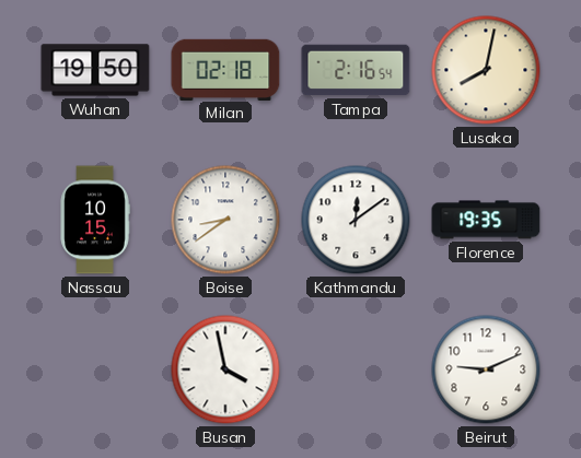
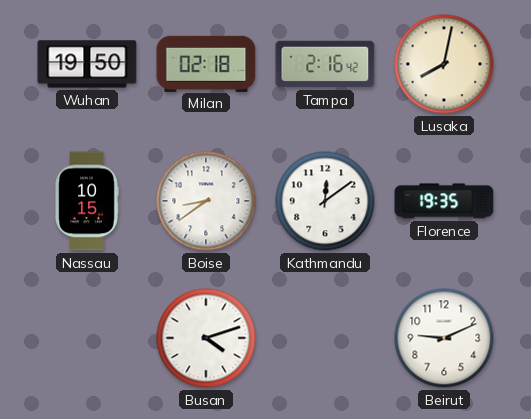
Tampa: 2:16:54 -> 2:16:42
Busan: 3:58 -> 4:12
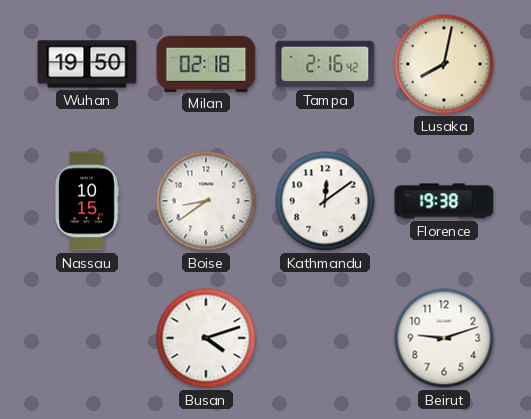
Florence: 19:35 -> 19:38
Beirut: 9:11 -> 9:12
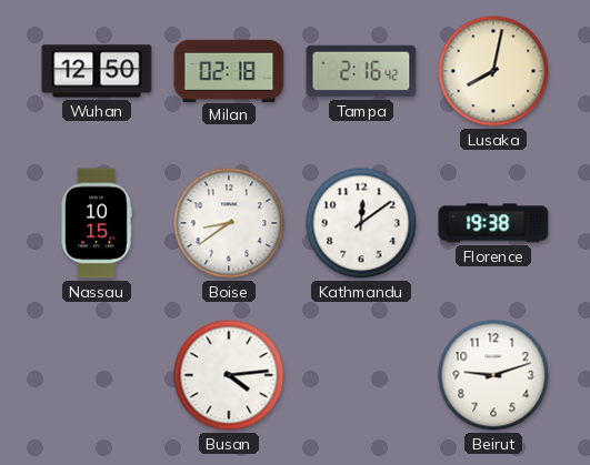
Wuhan: 19:50 -> 12:50
Busan: 4:12 -> 4:14
